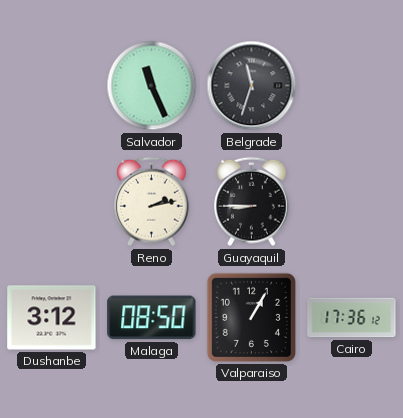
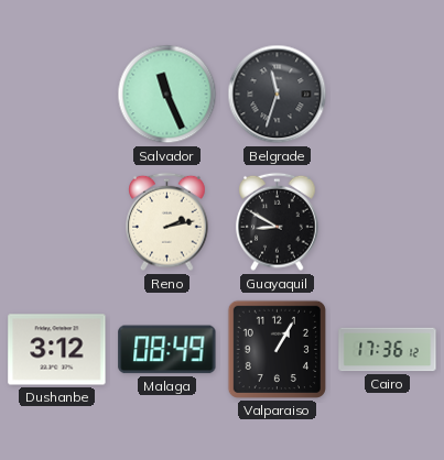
Guayaquil: 8:45 -> 8:50
Malaga: 08:50 -> 08:49
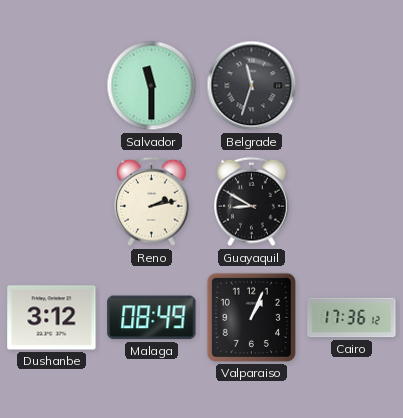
Salvador: 11:26 -> 11:30
Valparaiso: 1:05 -> 1:04
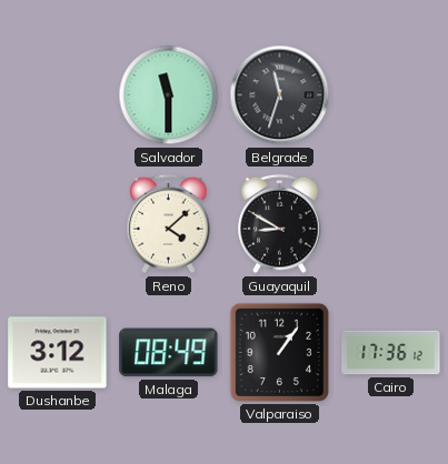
Reno: 2:13 -> 4:08
Valparaiso: 1:04 -> 1:06
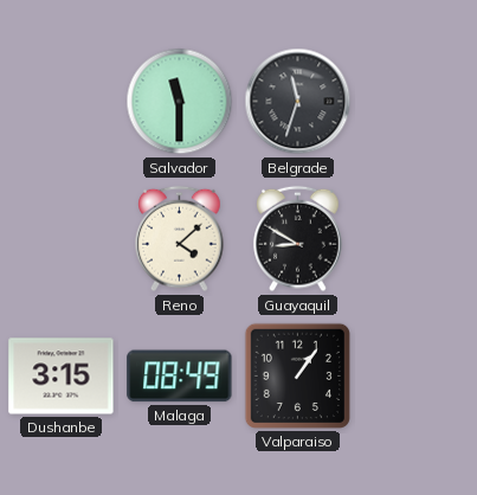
Dushanbe: 3:12 -> 3:15
Cairo: 17:36 -> none
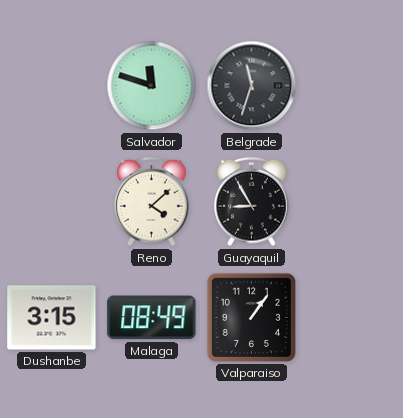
Salvador: 11:30 -> 11:48
Guayaquil: 8:50 -> 8:55
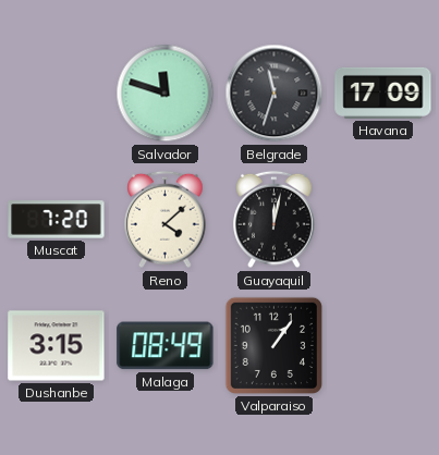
Havana: none -> 17:09
Muscat: none -> 7:20
Guayaquil: 8:55 -> 12:02
